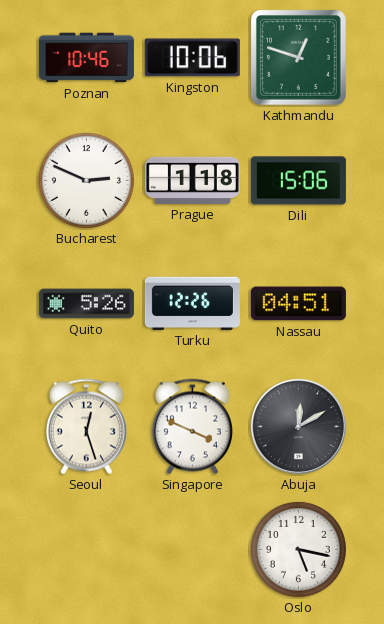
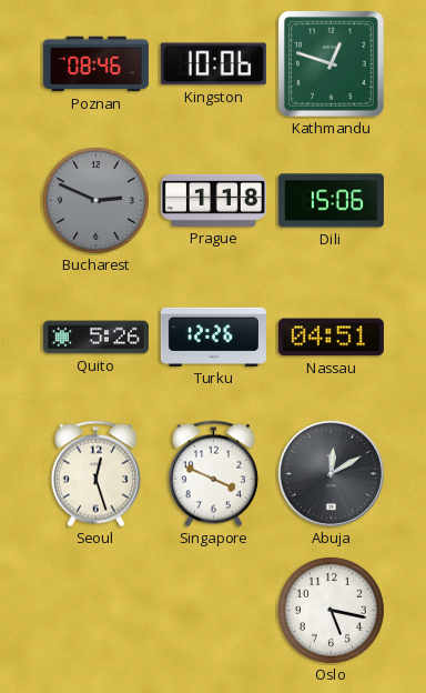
Poznan: 10:46 -> 08:46
Bucharest dial: white -> grey
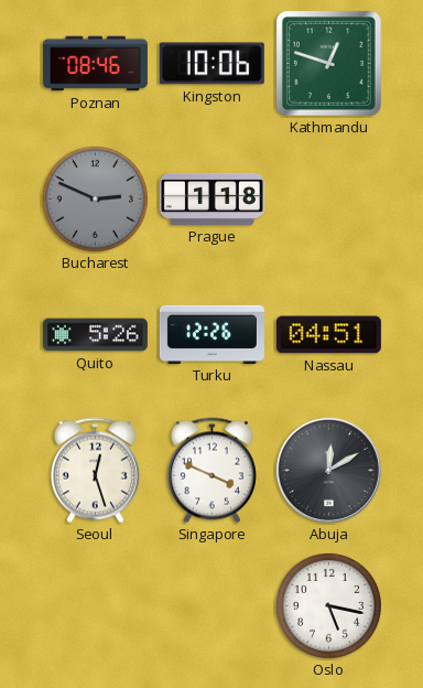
Dili: 15:06 -> none
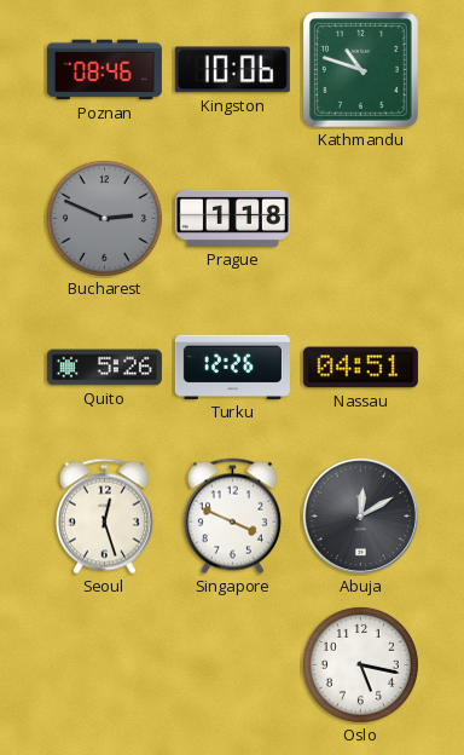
Kathmandu: 12:48 -> 10:48
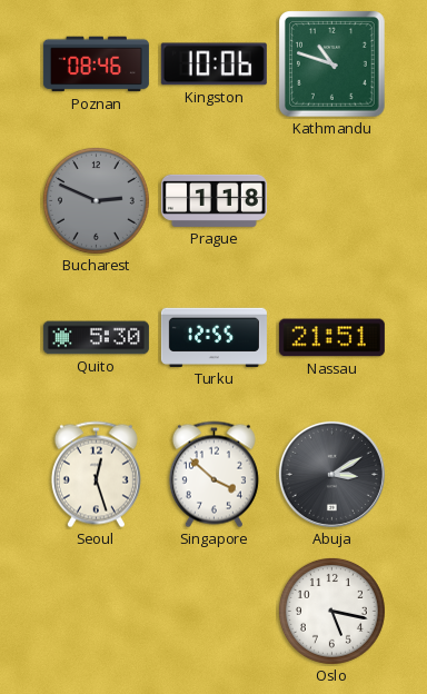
Quito: 5:26 -> 5:30
Turku: 12:26 -> 12:55
Nassau: 04:51 -> 21:51
Singapore: 3:49 -> 3:52
Abuja: 12:10 -> 3:10
